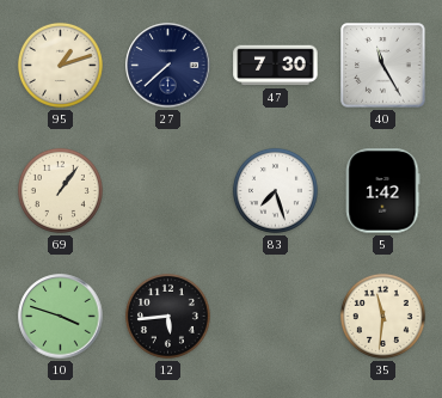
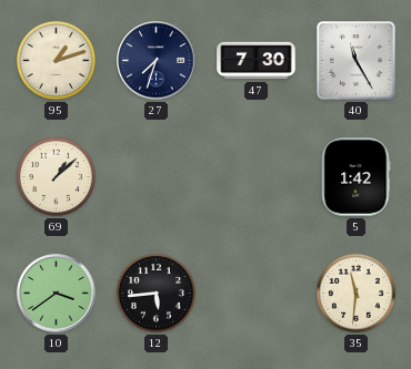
27: 7:38 -> 7:33
69: 1:06 -> 1:08
83: 7:27 -> none
10: 3:48 -> 3:39
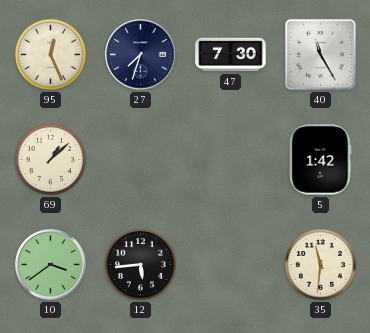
95: 1:12 -> 12:26
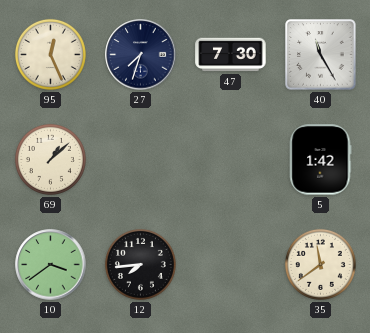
12: 5:44 -> 7:44
35: 11:31 -> 11:39
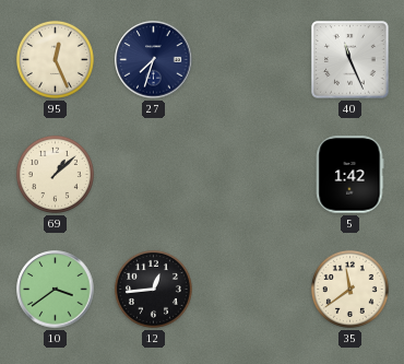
47: 7:30 -> none
40: 11:25 -> 11:26
12: 7:44 -> 12:44
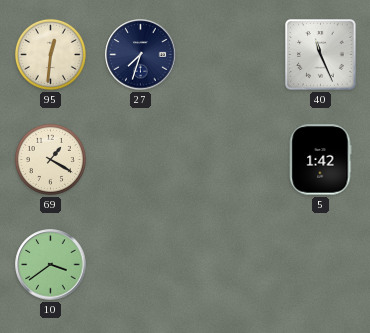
95: 12:26 -> 12:31
69: 1:08 -> 1:20
12: 12:44 -> none
35: 11:39 -> none
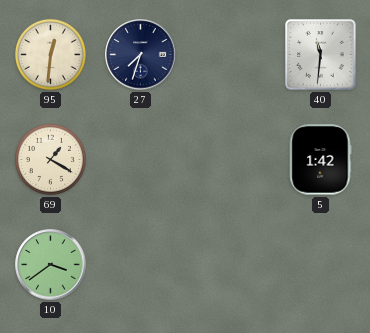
40: 11:26 -> 11:31
